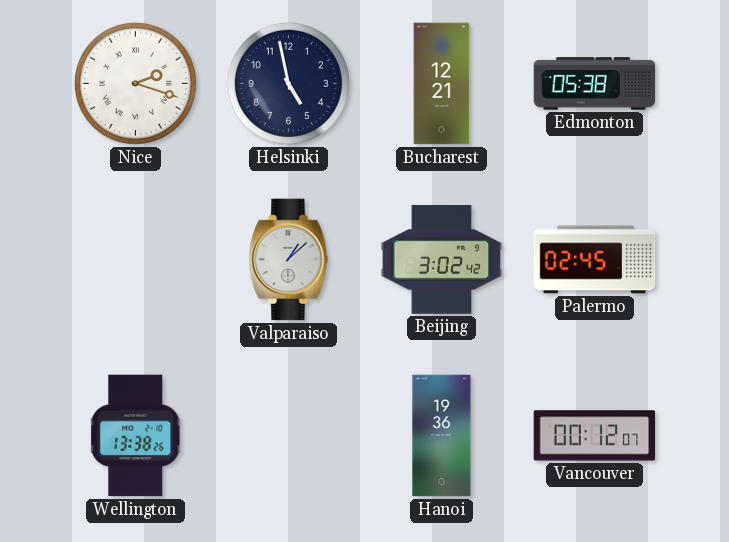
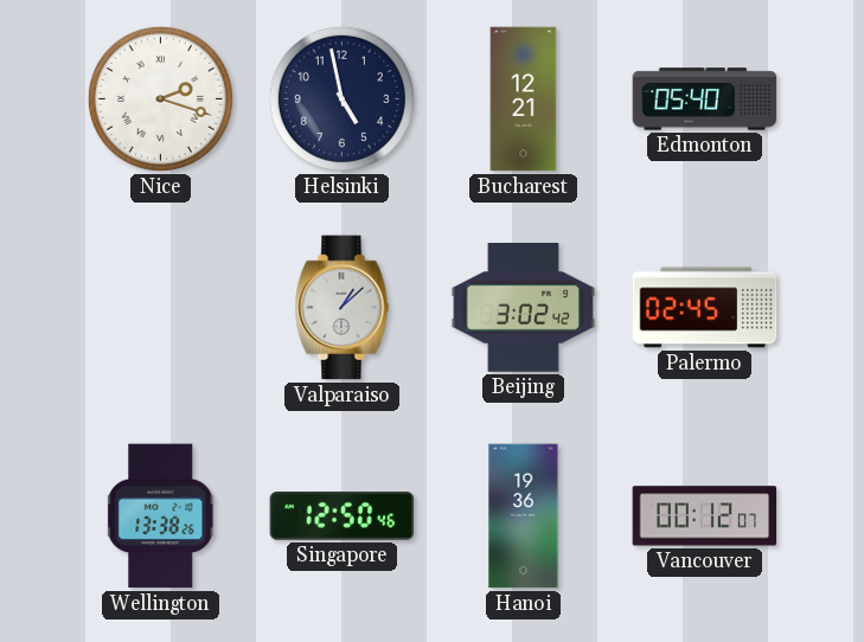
Edmonton: 05:38 -> 05:40
Singapore: none -> 12:50
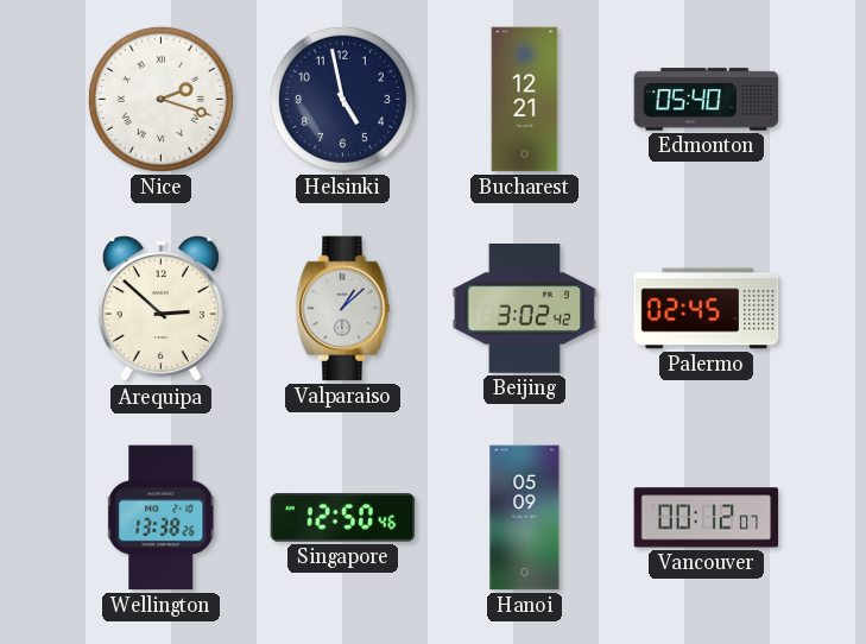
Arequipa: none -> 2:52
Hanoi: 19:36 -> 05:09
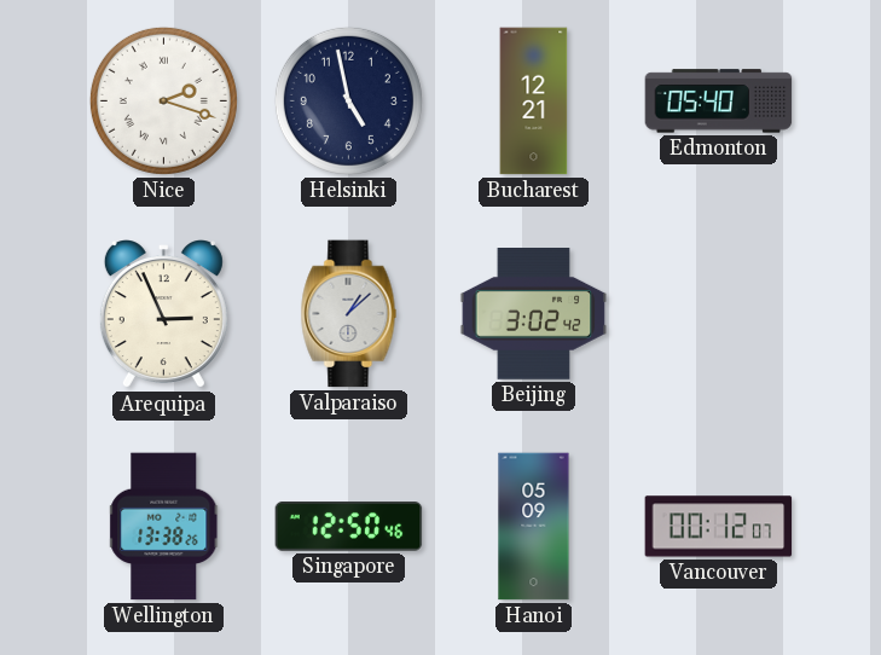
Arequipa: 2:52 -> 2:56
Palermo: 02:45 -> none
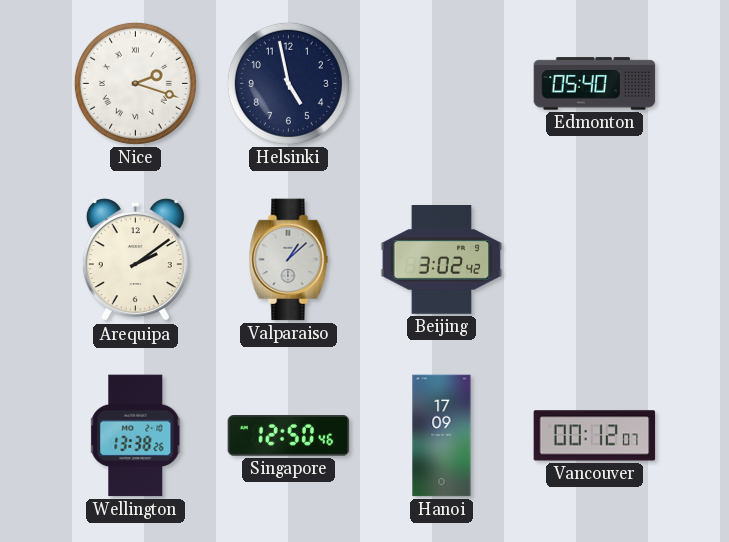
Bucharest: 12:21 -> none
Arequipa: 2:56 -> 2:09
Hanoi: 05:09 -> 17:09
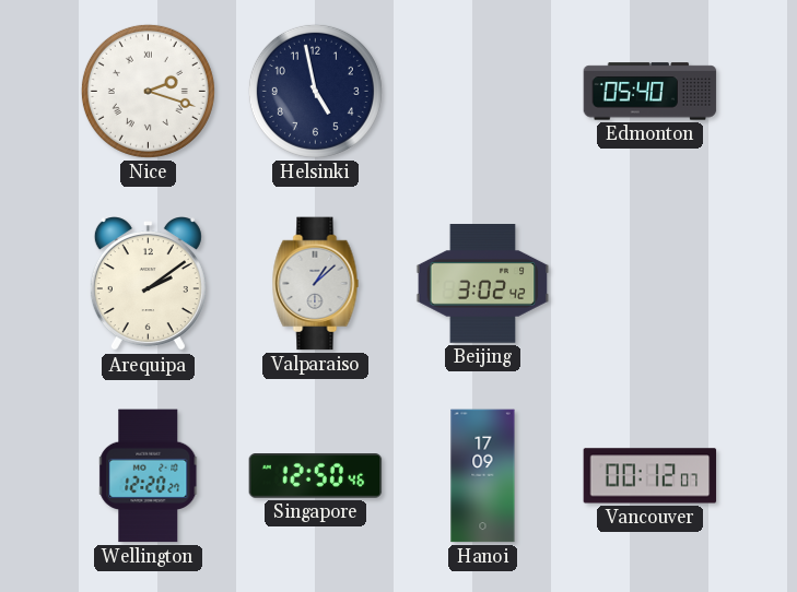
Wellington: 13:38 -> 12:20
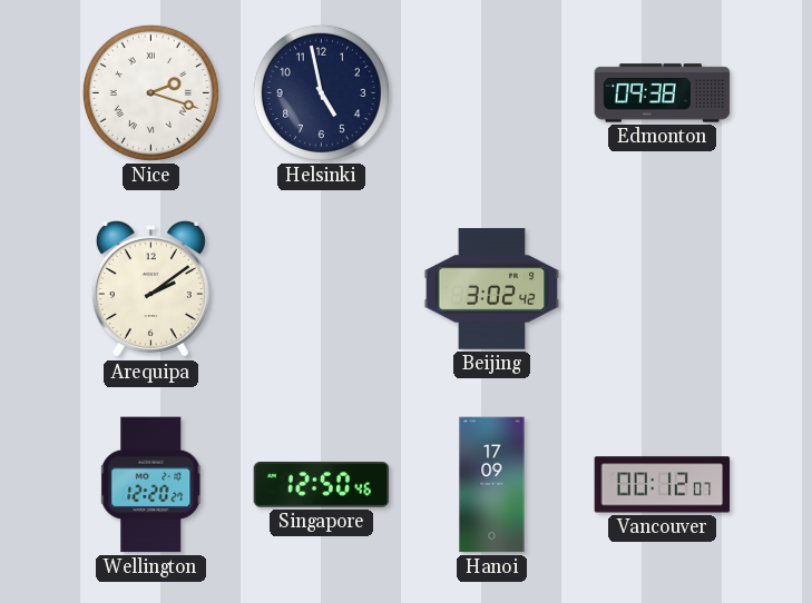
Edmonton: 05:40 -> 09:38
Valparaiso: 1:08 -> none
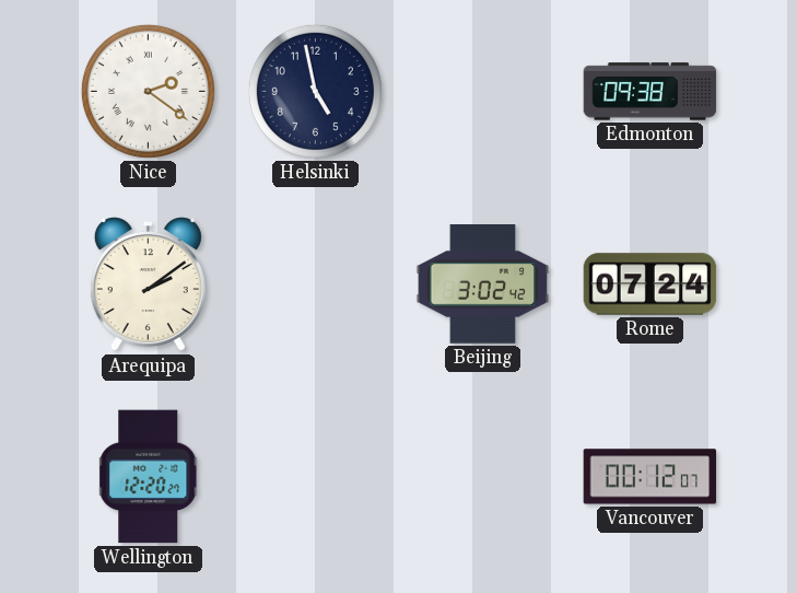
Nice: 2:18 -> 2:21
Rome: none -> 07:24
Singapore: 12:50 -> none
Hanoi: 17:09 -> none
